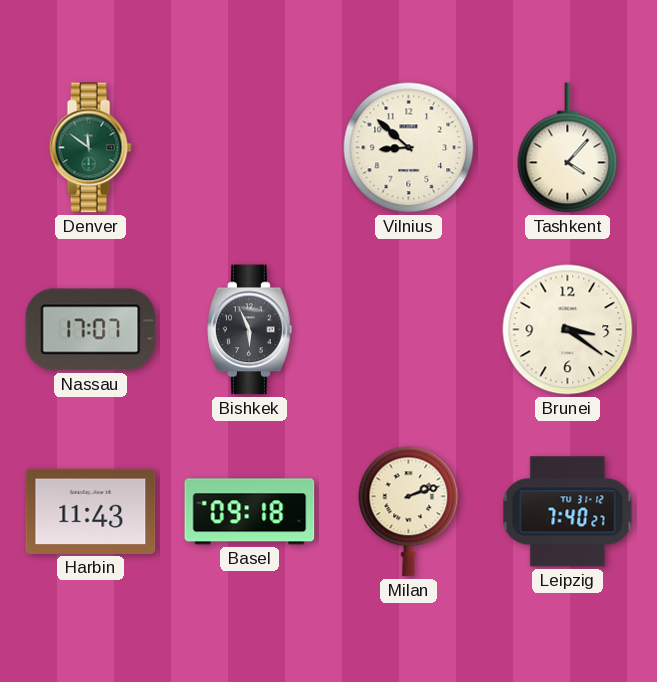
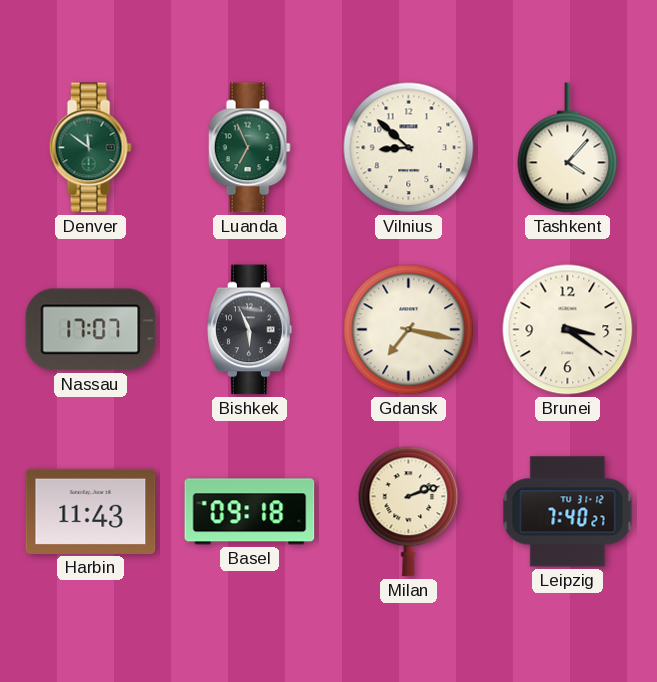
Luanda: none -> 6:56
Gdansk: none -> 7:17
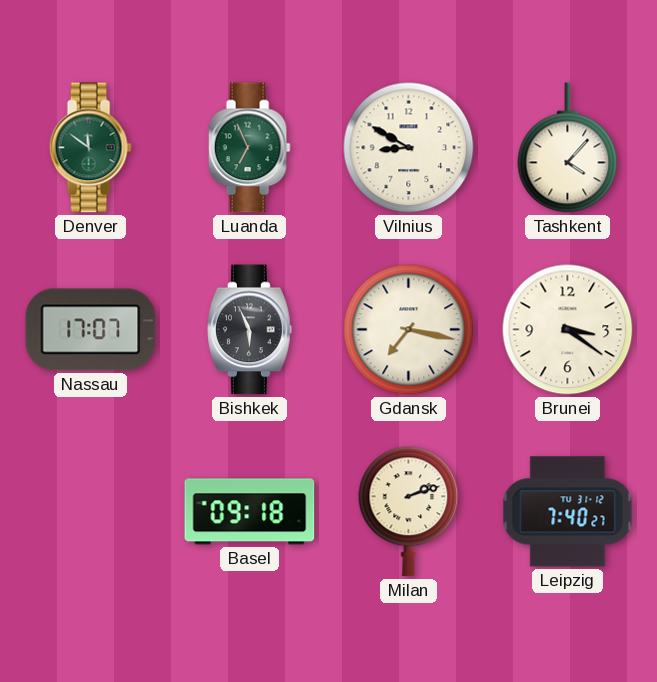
Vilnius: 8:52 -> 8:50
Harbin: 11:43 -> none
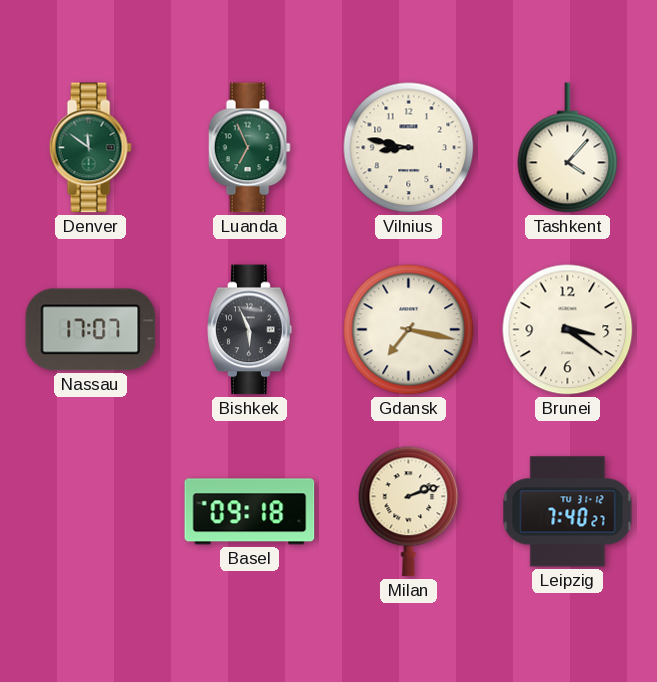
Vilnius: 8:50 -> 8:47
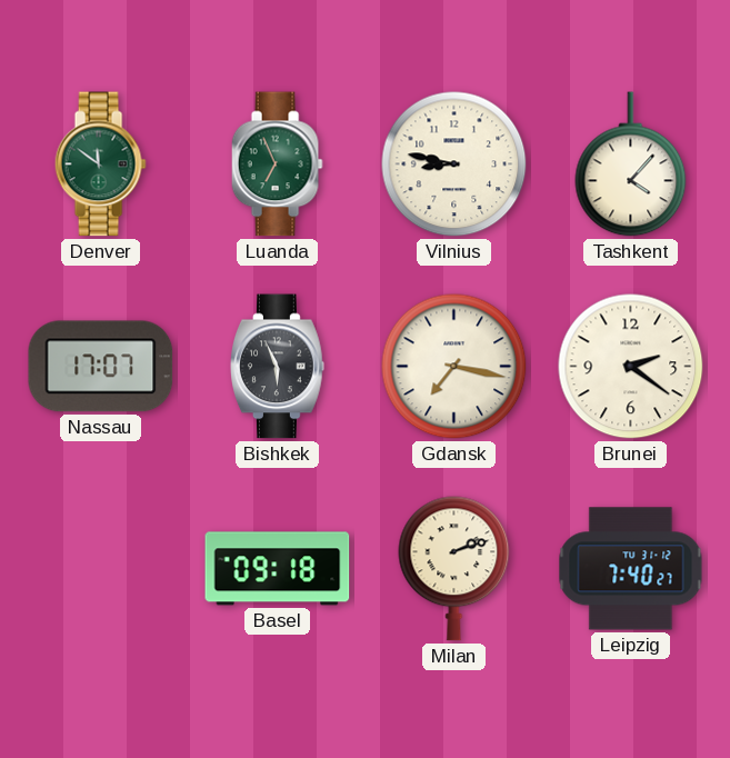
Brunei: 3:21 -> 2:21
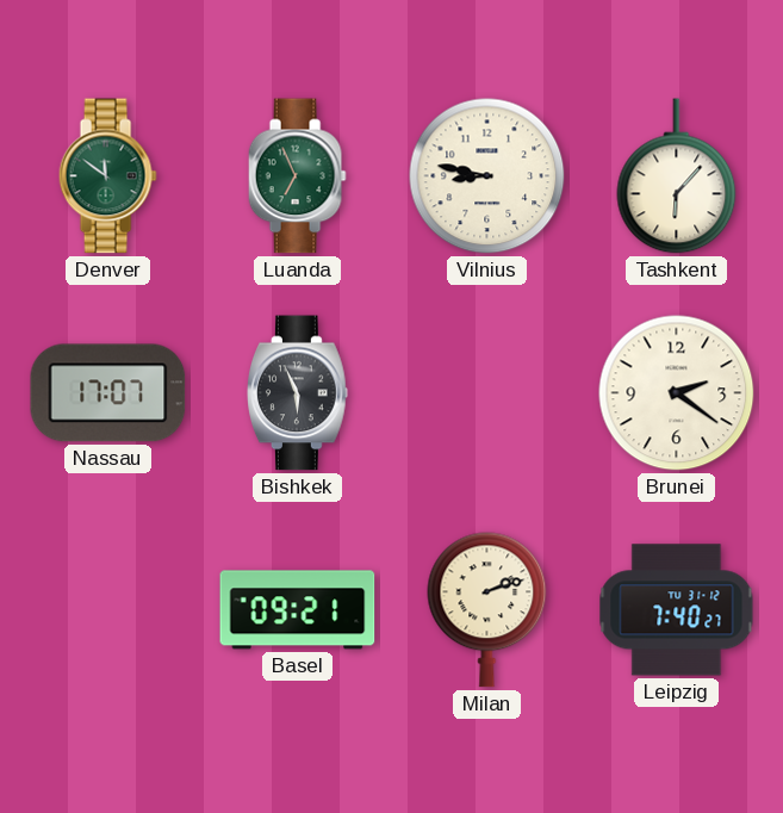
Tashkent: 4:07 -> 6:07
Gdansk: 7:17 -> none
Basel: 09:18 -> 09:21
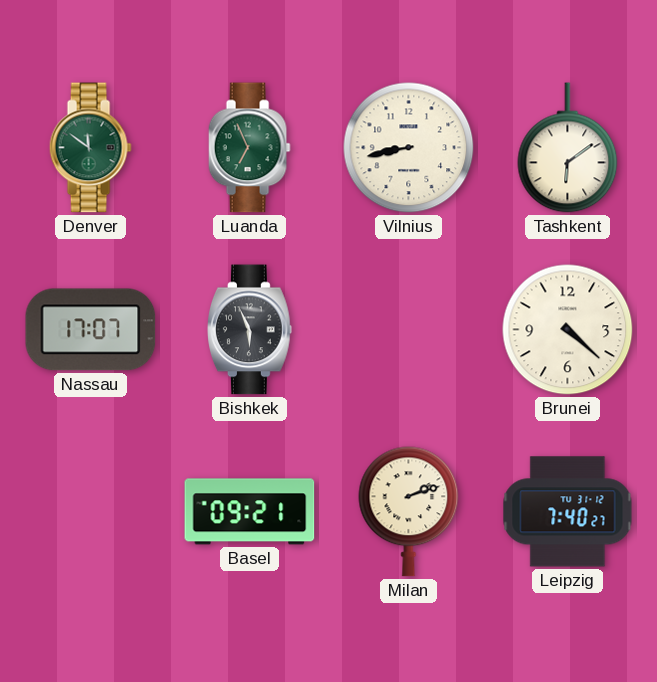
Vilnius: 8:47 -> 8:43
Tashkent: 6:07 -> 6:09
Brunei: 2:21 -> 4:22
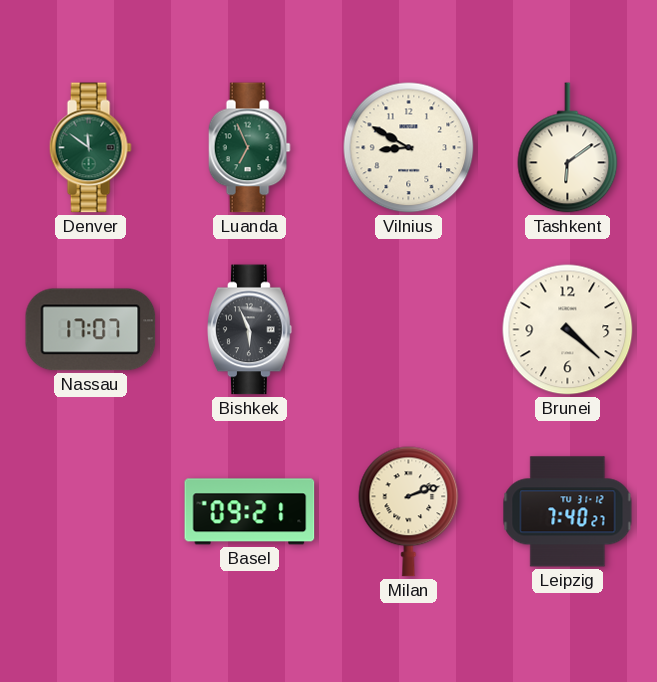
Vilnius: 8:43 -> 8:50
